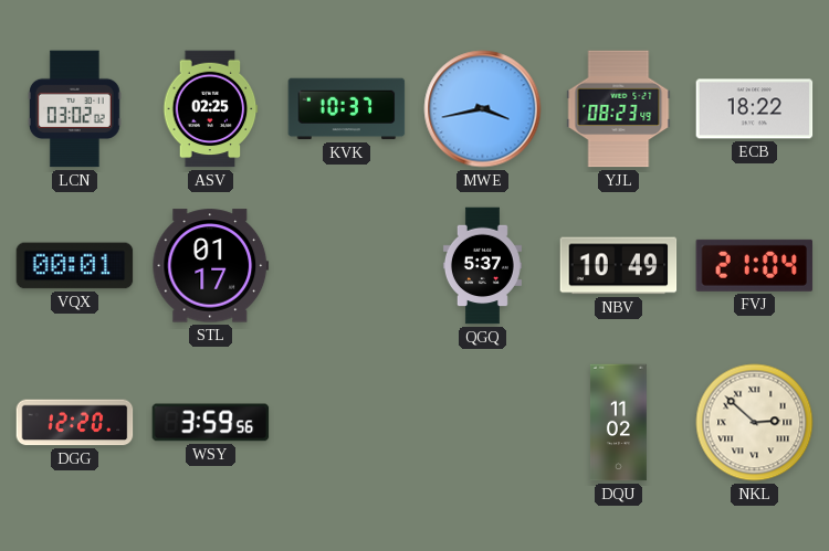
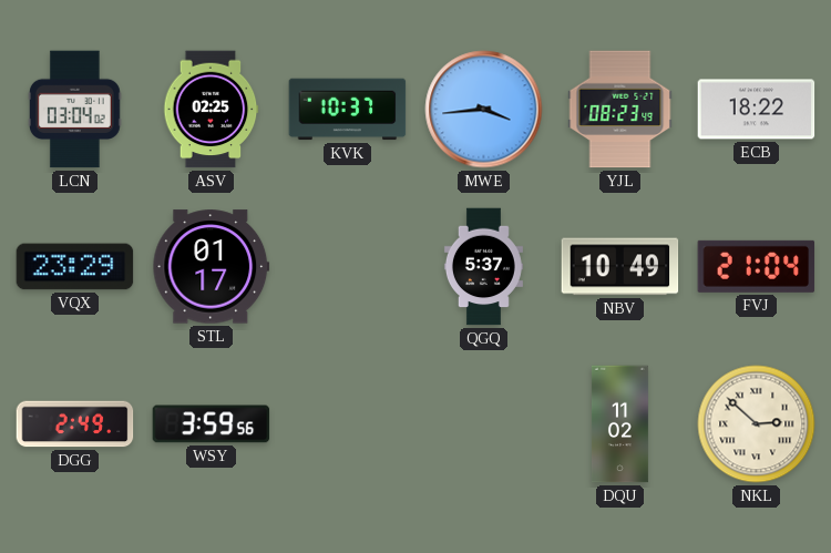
LCN: 03:02 -> 03:04
MWE: 3:43 -> 3:44
VQX: 00:01 -> 23:29
DGG: 12:20 -> 2:49
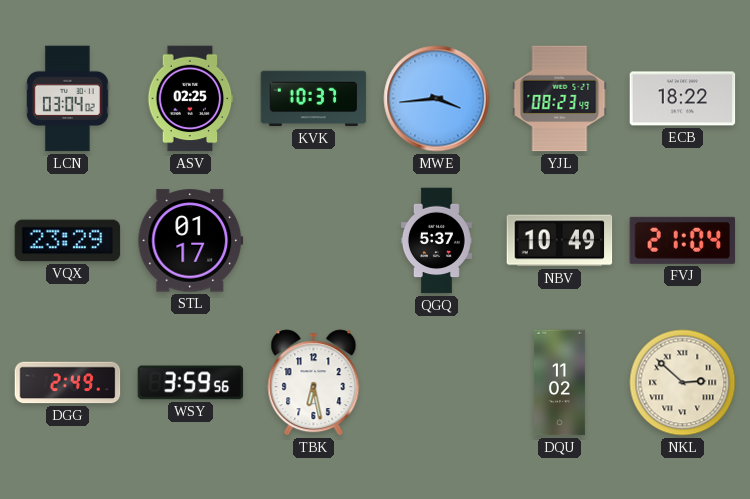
TBK: none -> 6:28
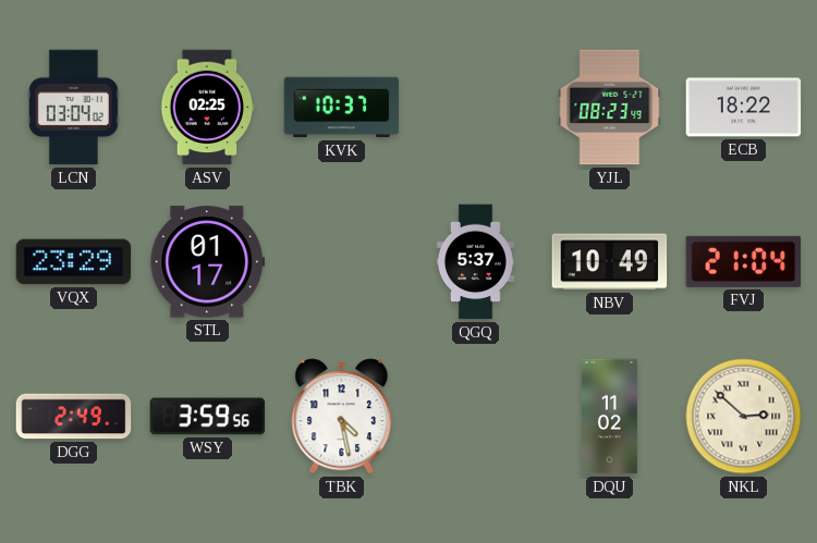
MWE: 3:44 -> none
TBK: 6:28 -> 4:28
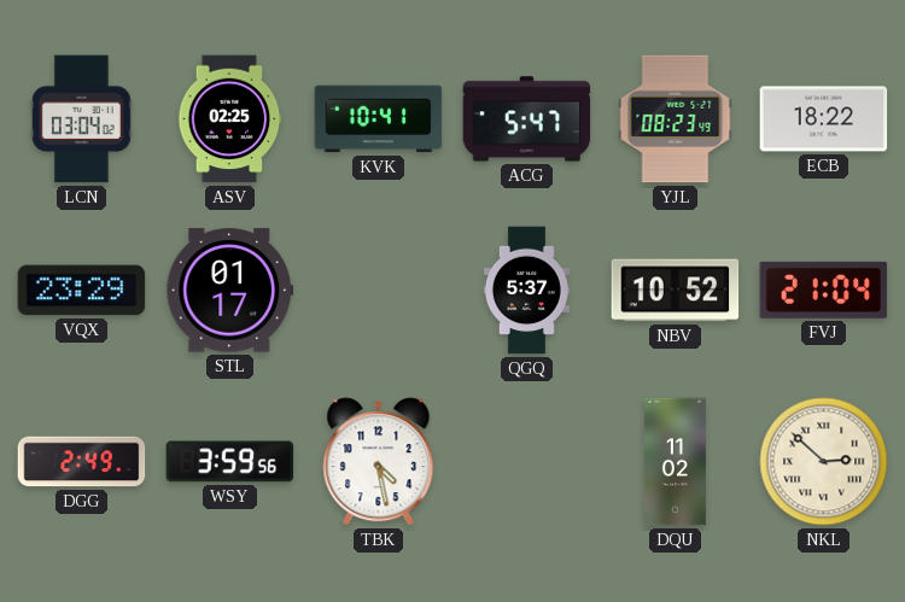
KVK: 10:37 -> 10:41
ACG: none -> 5:47
NBV: 10:49 -> 10:52
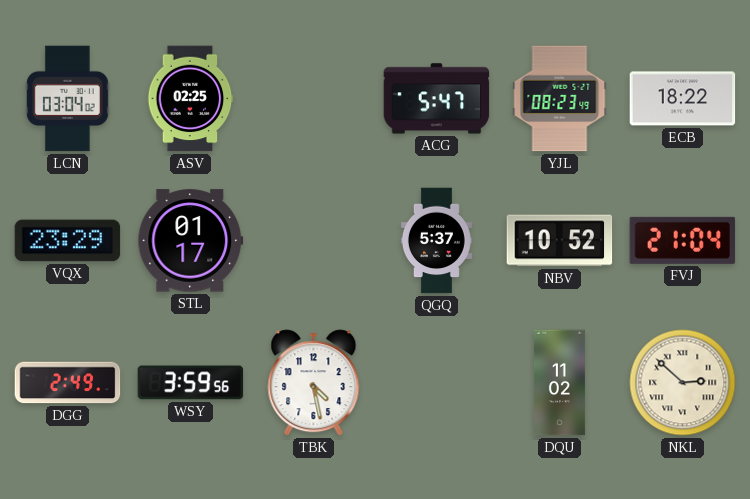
KVK: 10:41 -> none
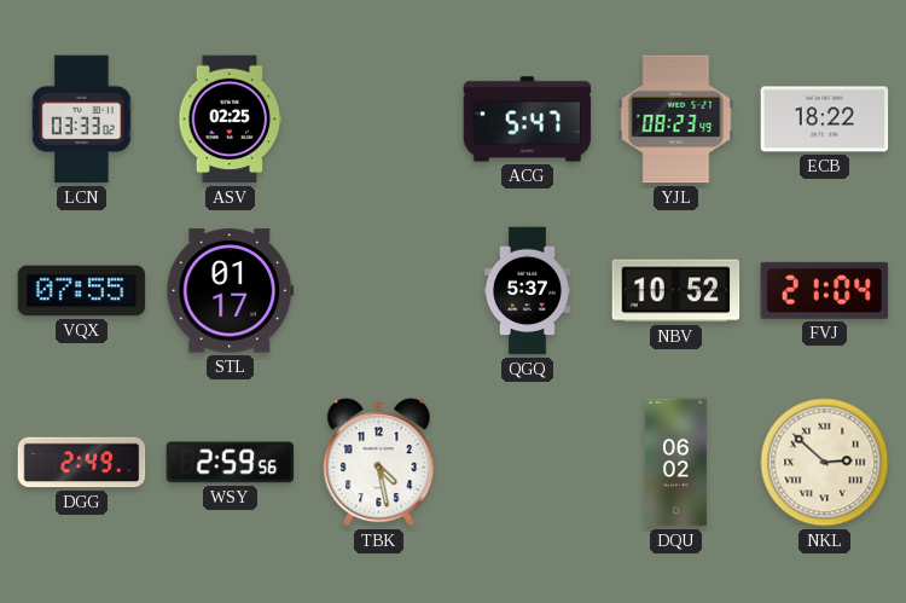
LCN: 03:04 -> 03:33
VQX: 23:29 -> 07:55
WSY: 3:59 -> 2:59
DQU: 11:02 -> 06:02
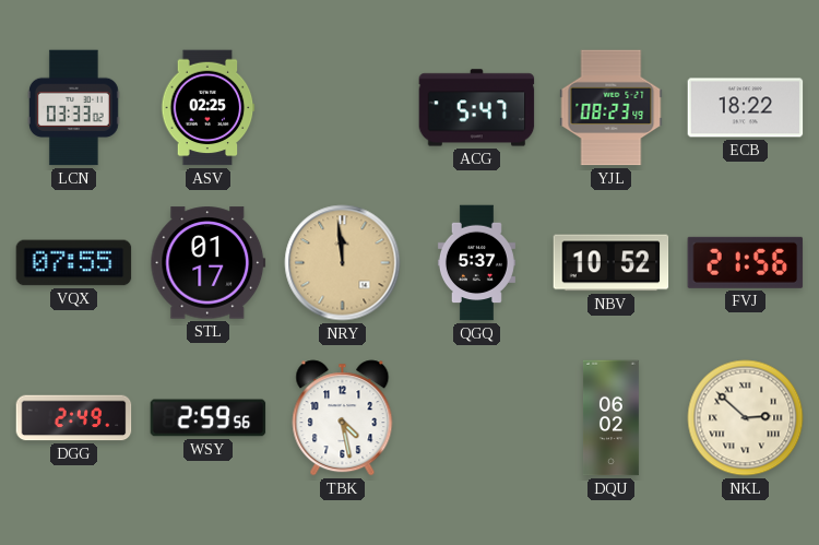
NRY: none -> 11:59
FVJ: 21:04 -> 21:56
